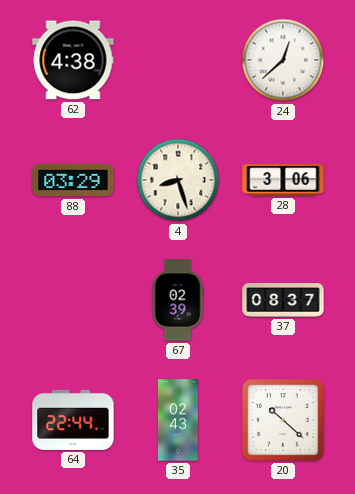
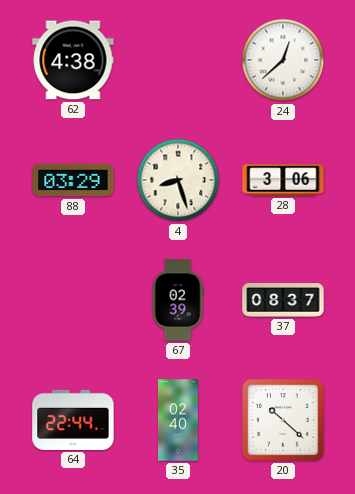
35: 02:43 -> 02:40
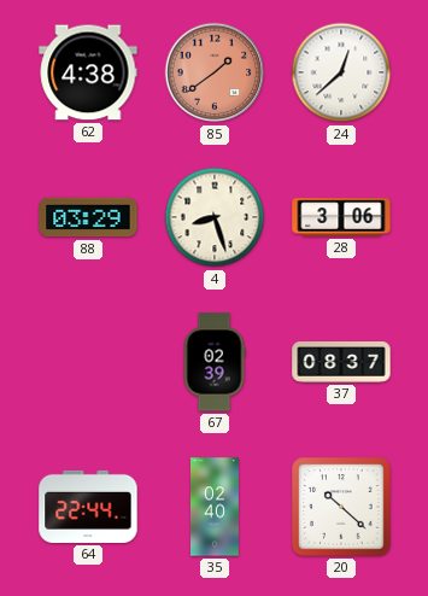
85: none -> 1:39
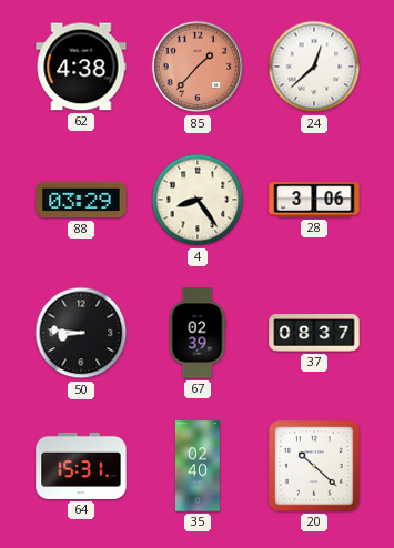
85: 1:39 -> 1:37
4: 8:27 -> 8:24
50: none -> 8:46
64: 22:44 -> 15:31
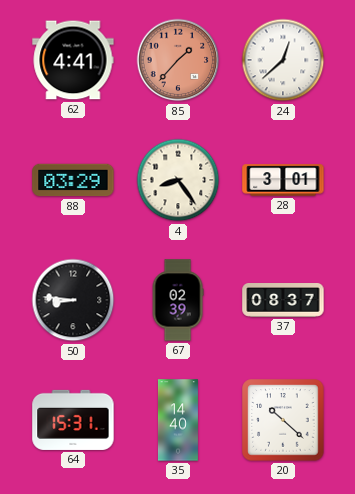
62: 4:38 -> 4:41
28: 3:06 -> 3:01
35: 02:40 -> 14:40
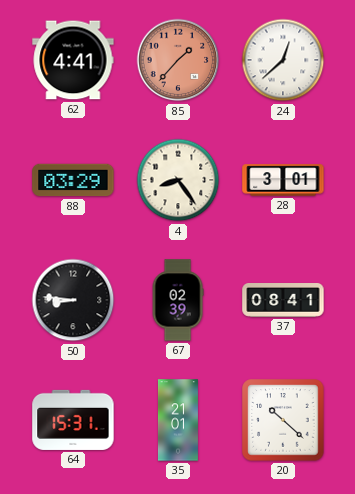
37: 08:37 -> 08:41
35: 14:40 -> 21:01
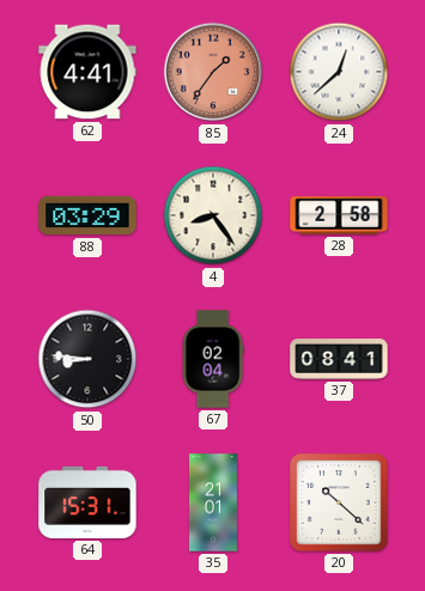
85: 1:37 -> 1:36
28: 3:01 -> 2:58
67: 02:39 -> 02:04
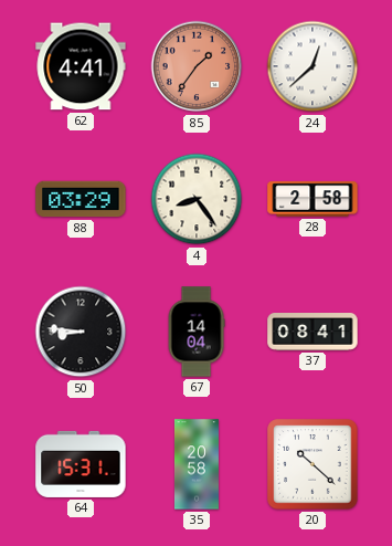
67: 02:04 -> 14:04
35: 21:01 -> 20:58
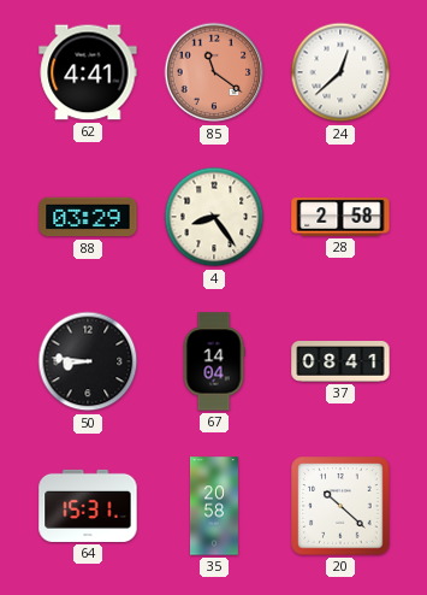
85: 1:36 -> 11:21
